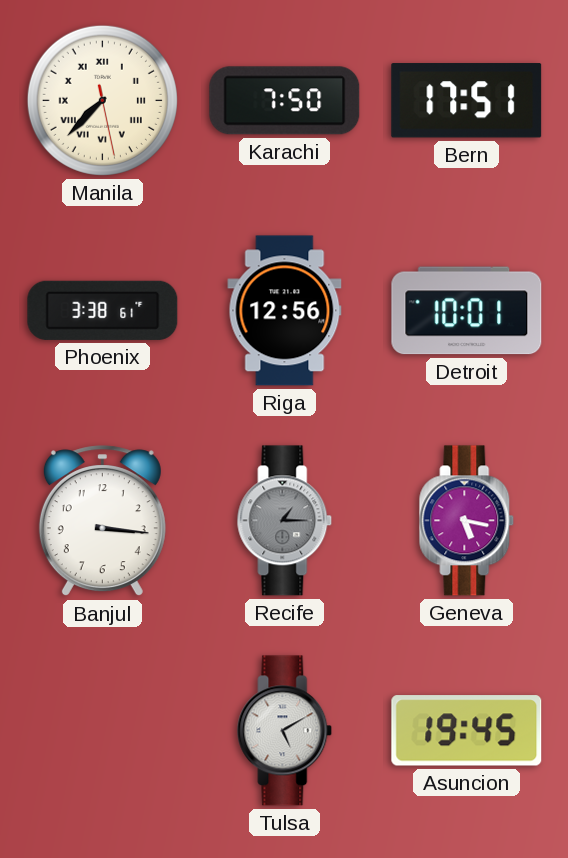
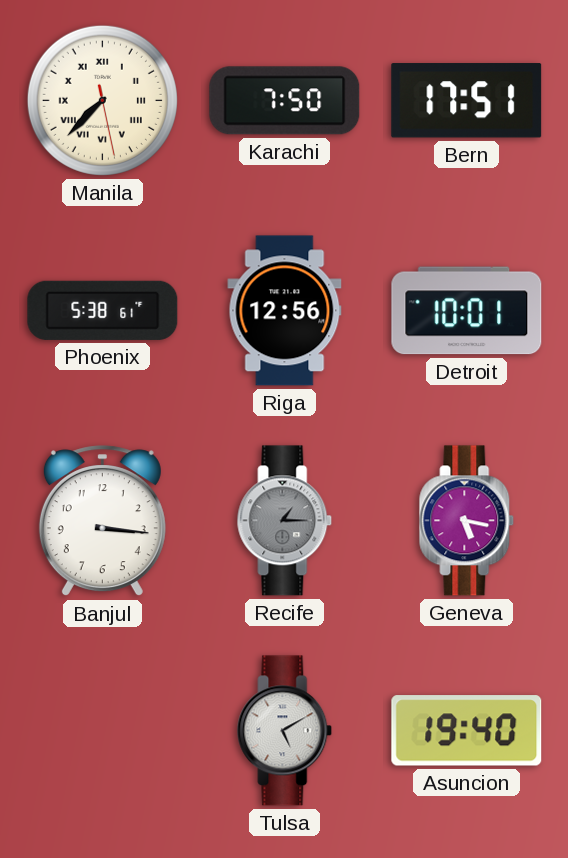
Phoenix: 3:38 -> 5:38
Asuncion: 19:45 -> 19:40
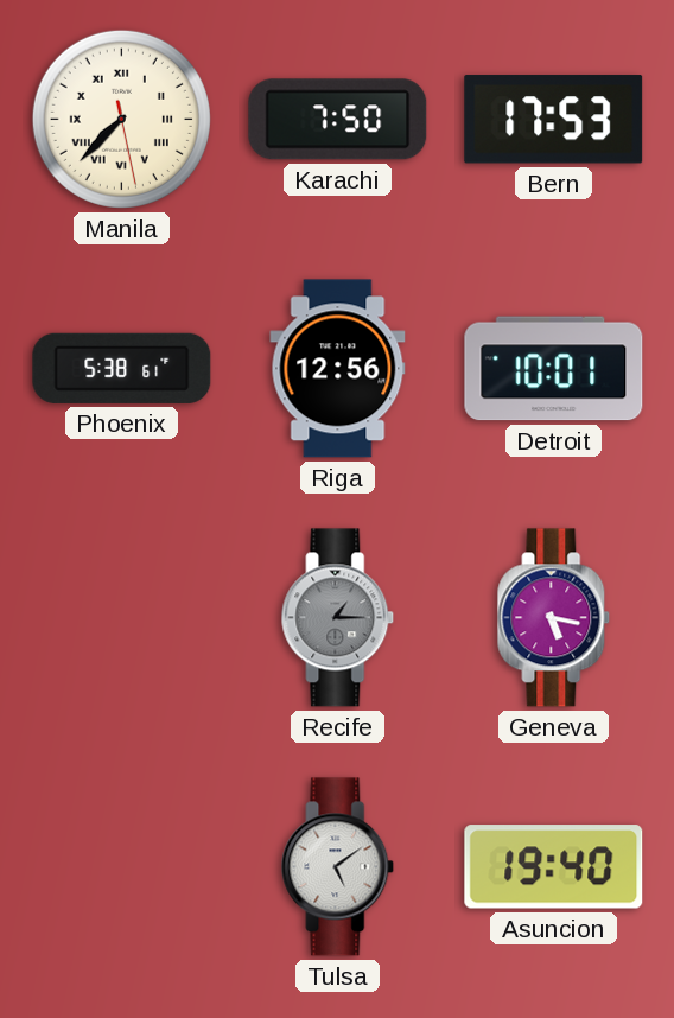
Bern: 17:51 -> 17:53
Banjul: 3:16 -> none
Tulsa: 5:10 -> 5:09
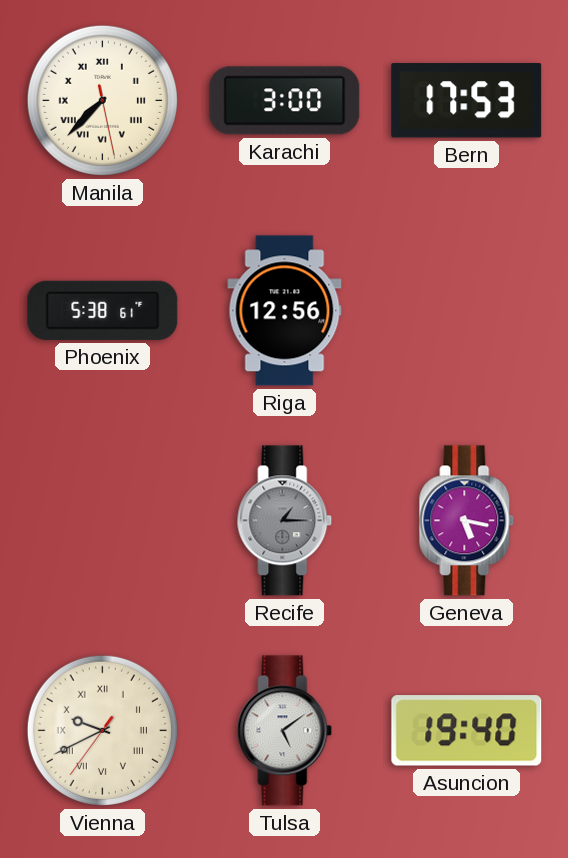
Karachi: 7:50 -> 3:00
Detroit: 10:01 -> none
Vienna: none -> 9:40
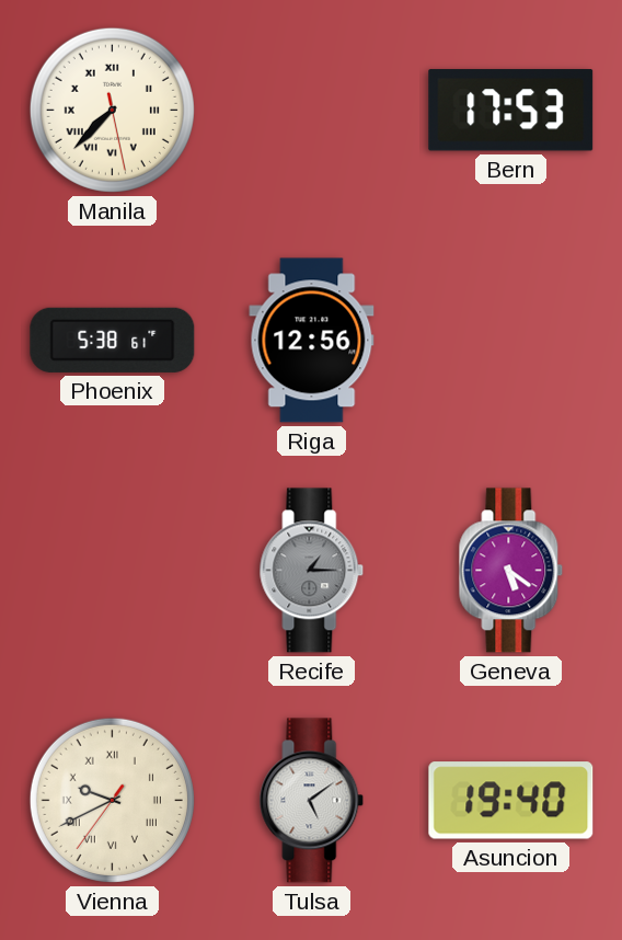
Karachi: 3:00 -> none
Geneva: 5:17 -> 5:21
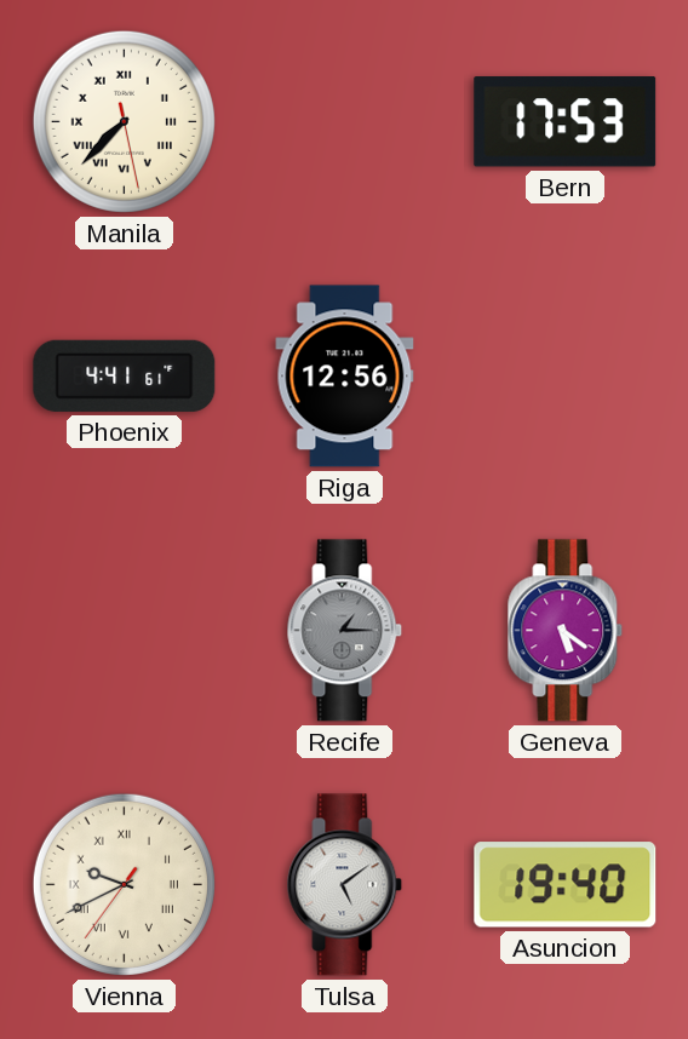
Phoenix: 5:38 -> 4:41
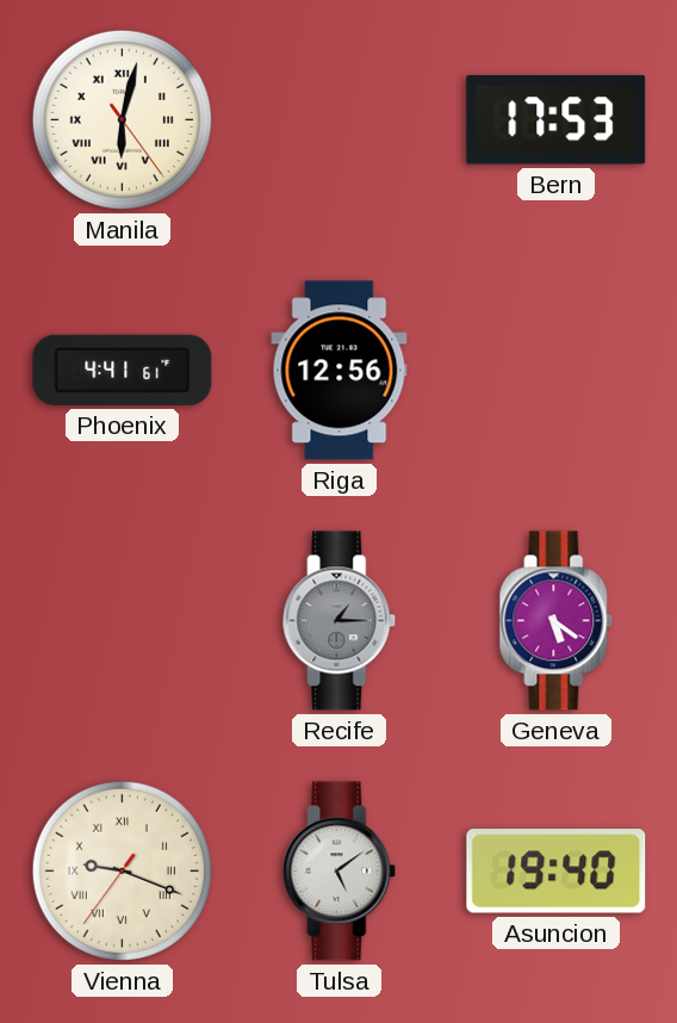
Manila: 7:37 -> 6:02
Vienna: 9:40 -> 9:18
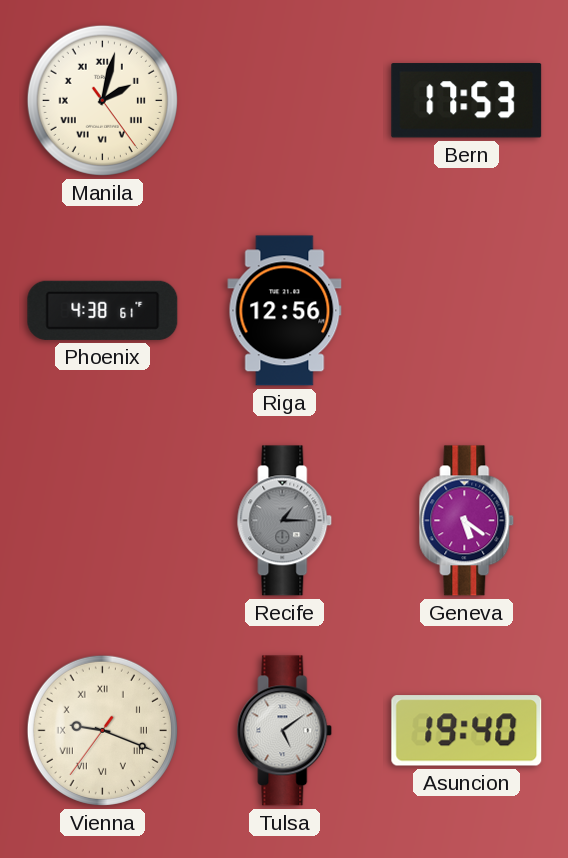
Manila: 6:02 -> 2:02
Phoenix: 4:41 -> 4:38
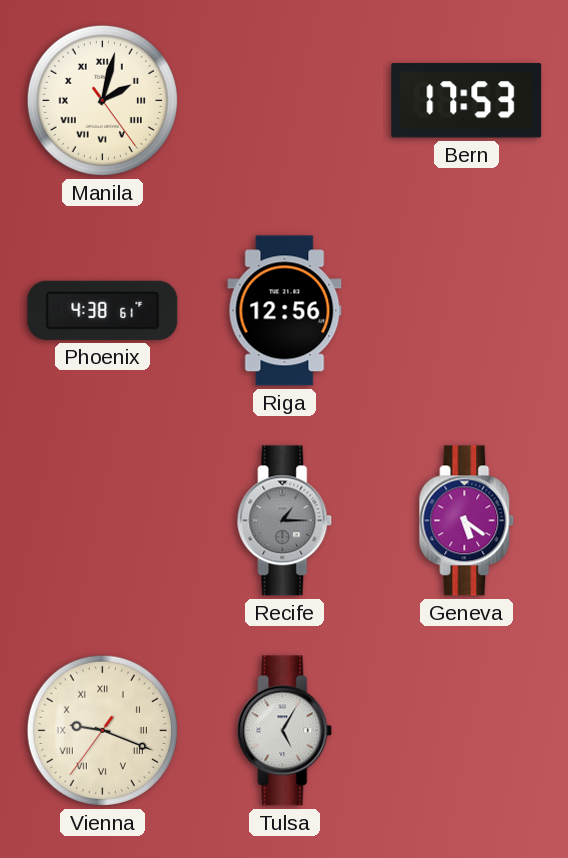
Tulsa: 5:09 -> 5:05
Asuncion: 19:40 -> none
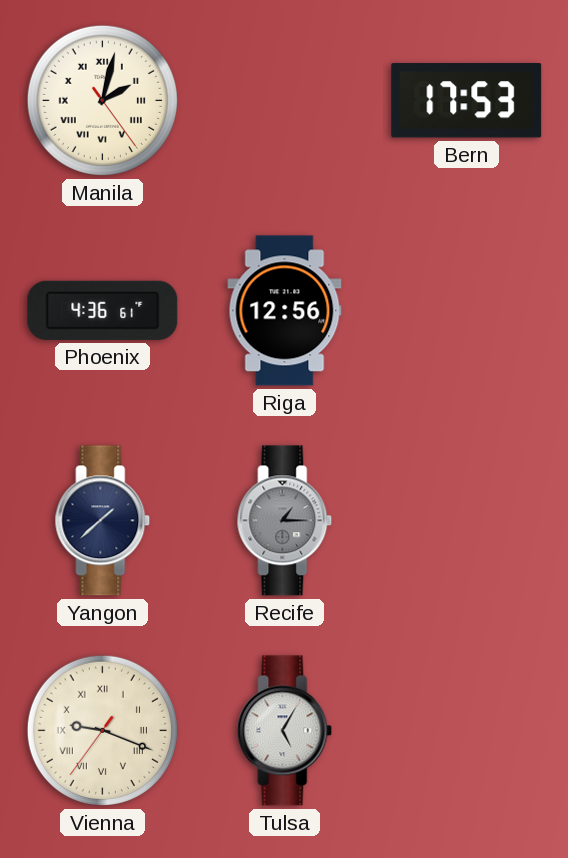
Phoenix: 4:38 -> 4:36
Yangon: none -> 1:38
Geneva: 5:21 -> none
